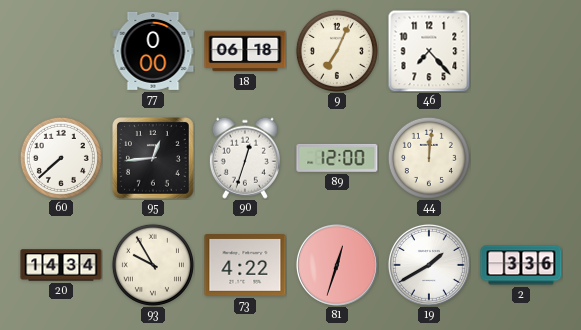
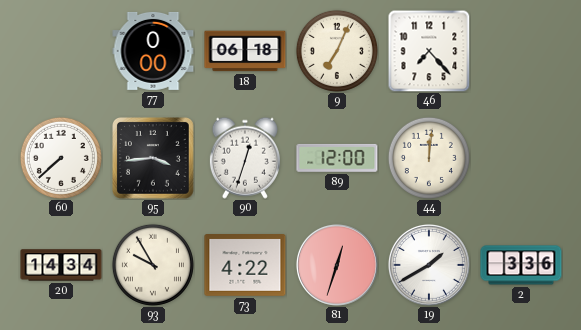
95: 12:44 -> 3:44
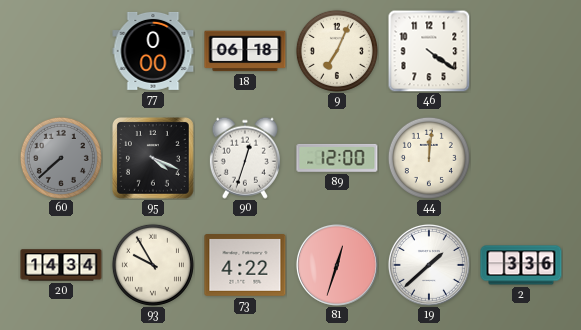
46: 7:23 -> 4:21
60 dial: white -> grey
95: 3:44 -> 4:19
19: 1:40 -> 1:38
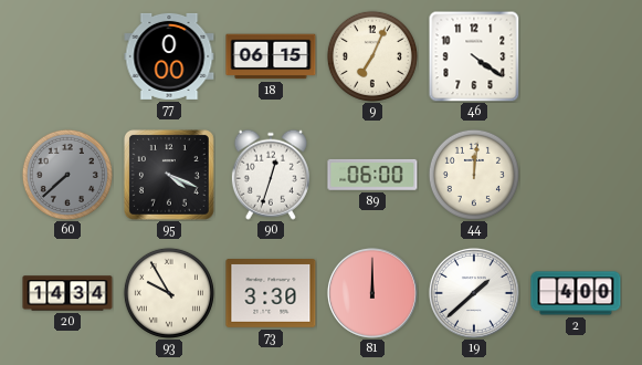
18: 06:18 -> 06:15
89: 12:00 -> 06:00
73: 4:22 -> 3:30
81: 12:33 -> 12:00
2: 3:36 -> 4:00
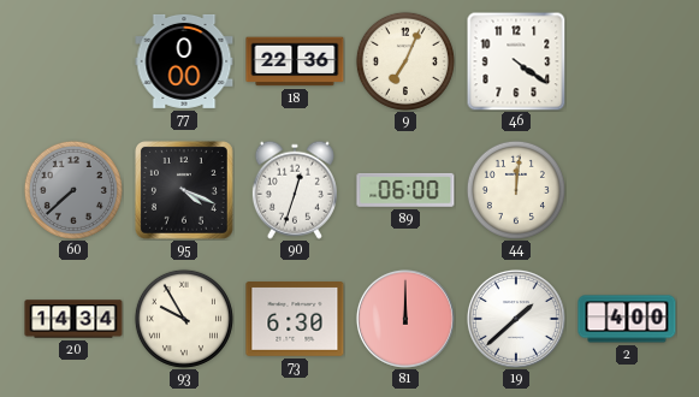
18: 06:15 -> 22:36
73: 3:30 -> 6:30
